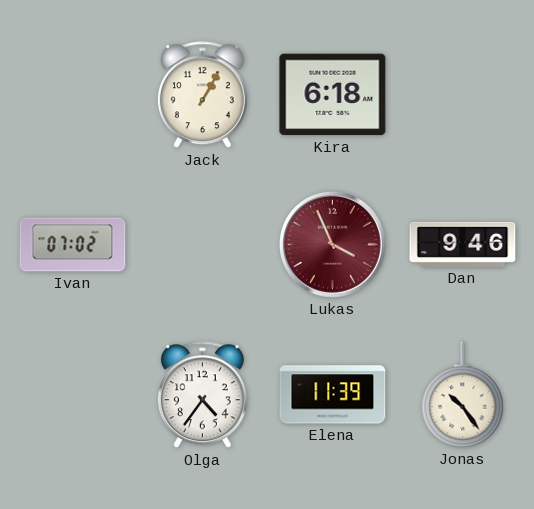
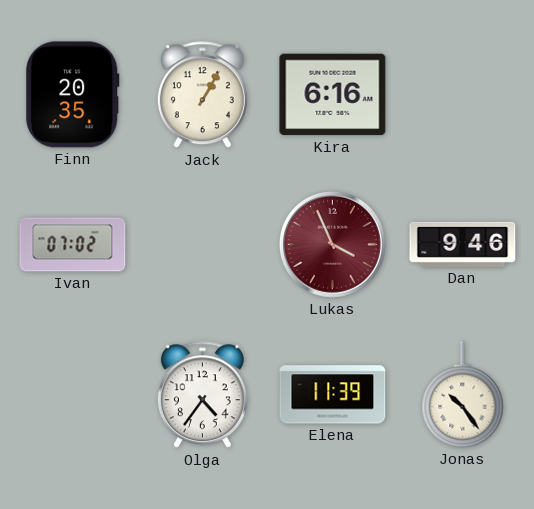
Finn: none -> 20:35
Kira: 6:18 -> 6:16
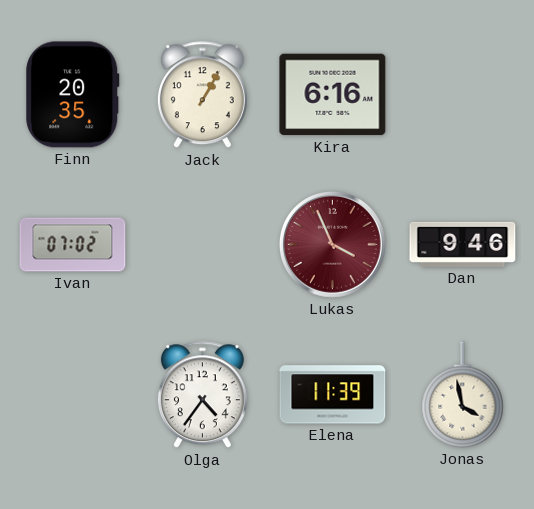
Jonas: 10:24 -> 3:58
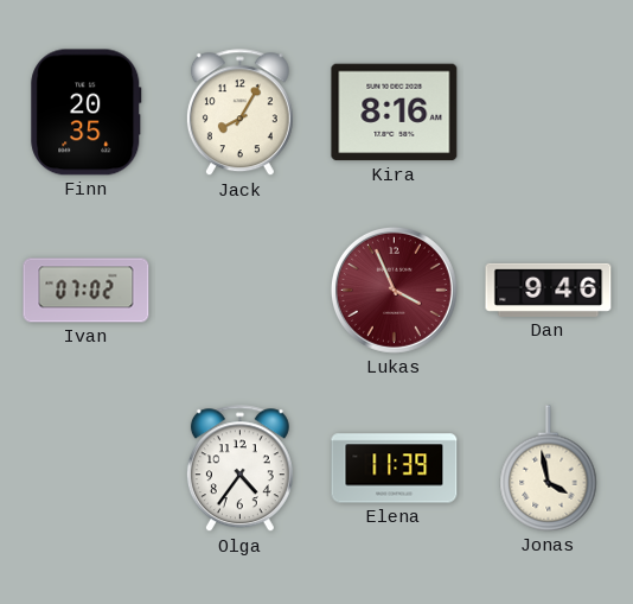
Jack: 1:05 -> 8:05
Kira: 6:16 -> 8:16
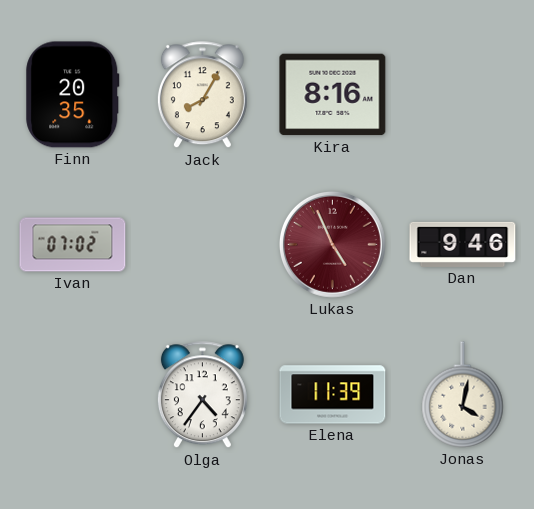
Lukas: 3:56 -> 4:56
Jonas: 3:58 -> 4:02
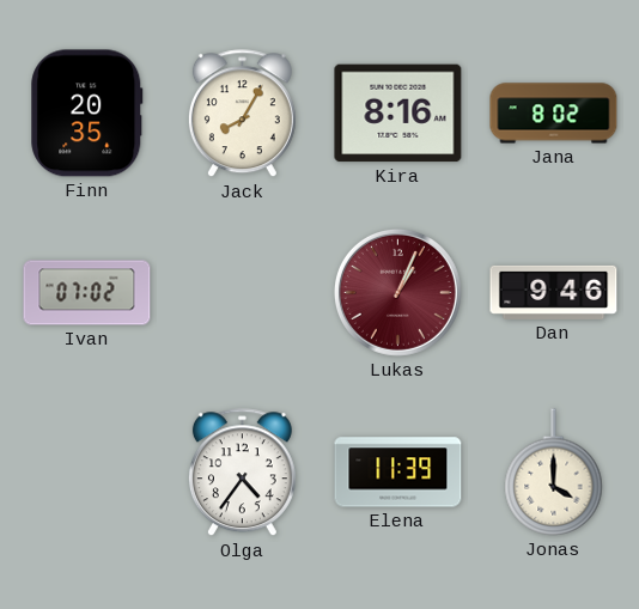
Jana: none -> 8:02
Lukas: 4:56 -> 1:04
Jonas: 4:02 -> 4:00
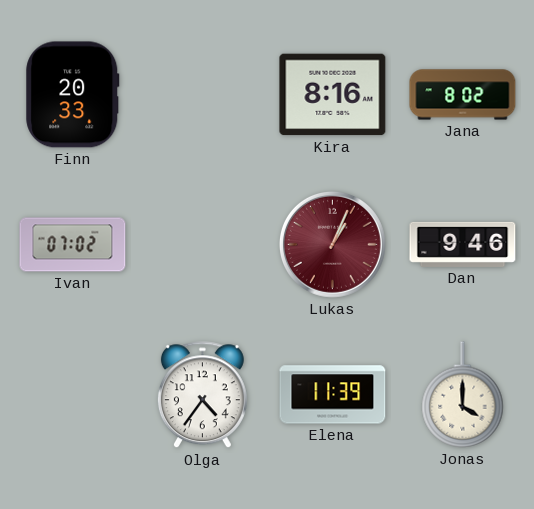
Finn: 20:35 -> 20:33
Jack: 8:05 -> none
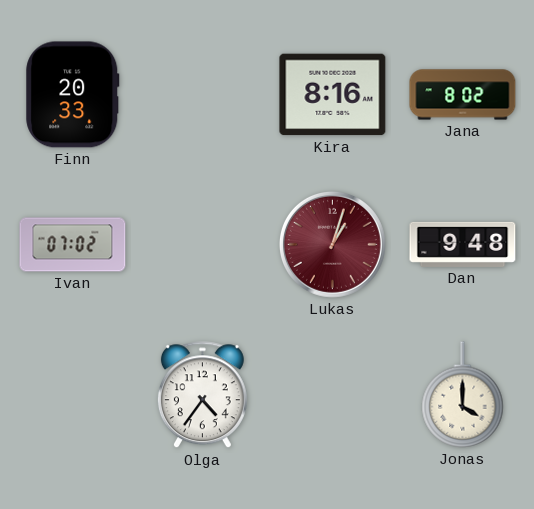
Lukas: 1:04 -> 1:03
Dan: 9:46 -> 9:48
Elena: 11:39 -> none
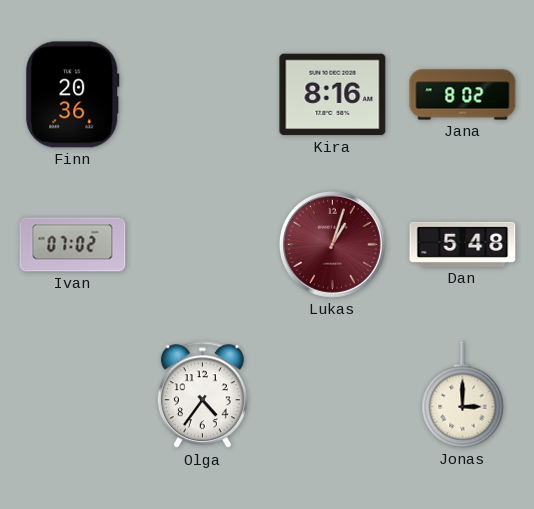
Finn: 20:33 -> 20:36
Dan: 9:48 -> 5:48
Jonas: 4:00 -> 3:00
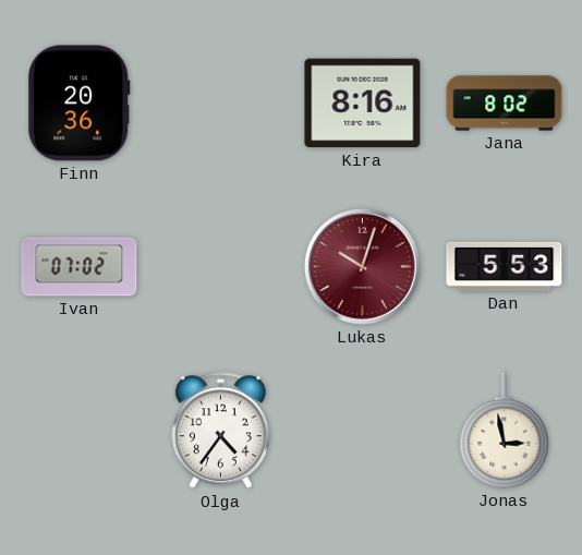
Lukas: 1:03 -> 10:03
Dan: 5:48 -> 5:53
Jonas: 3:00 -> 2:58
